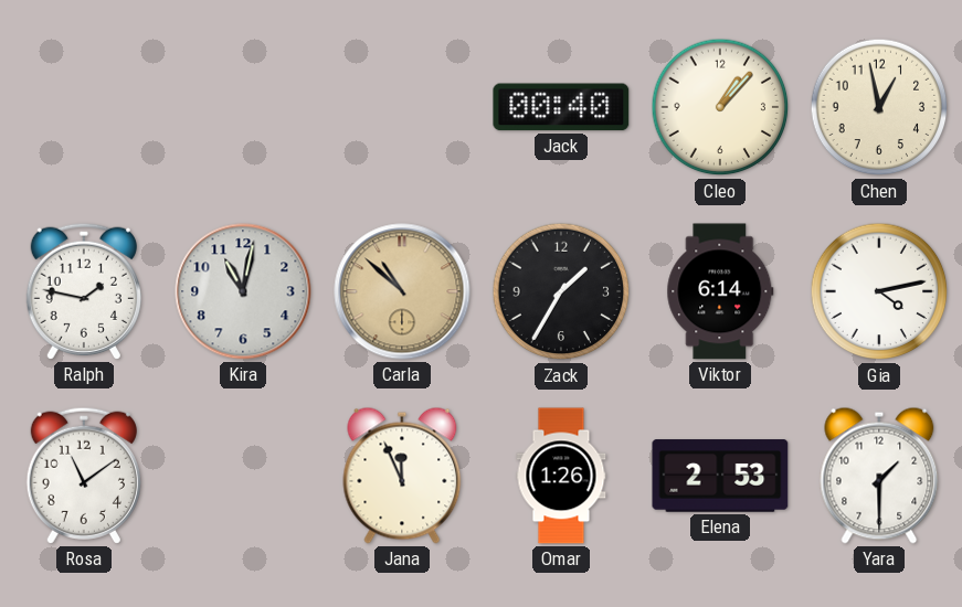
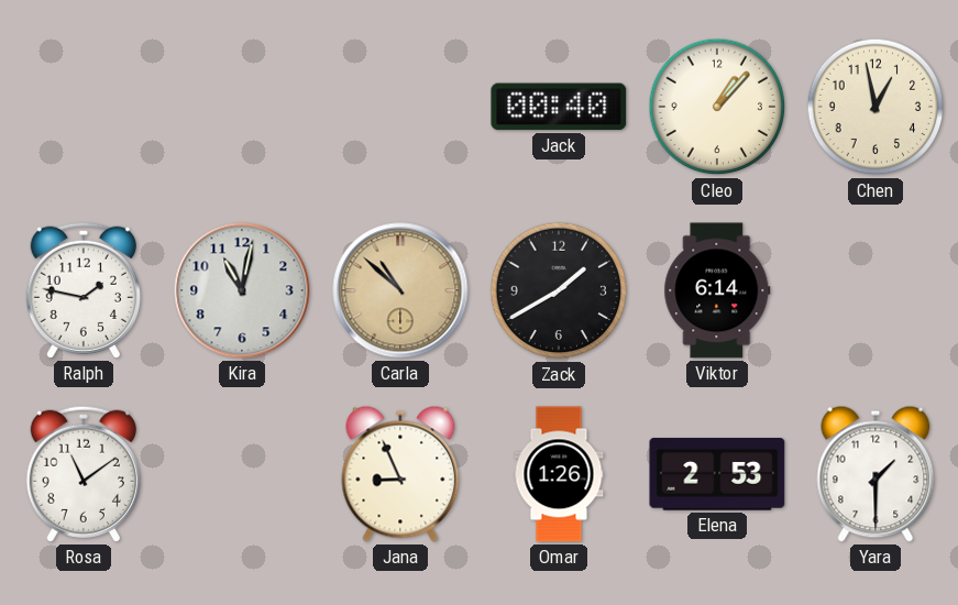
Zack: 1:35 -> 1:40
Gia: 4:13 -> none
Jana: 11:56 -> 8:56
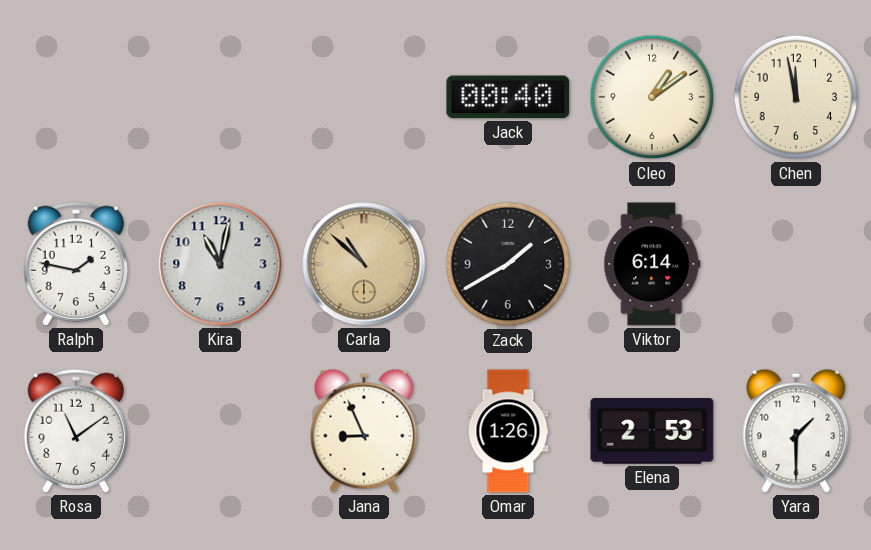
Cleo: 1:07 -> 1:09
Chen: 12:58 -> 11:58
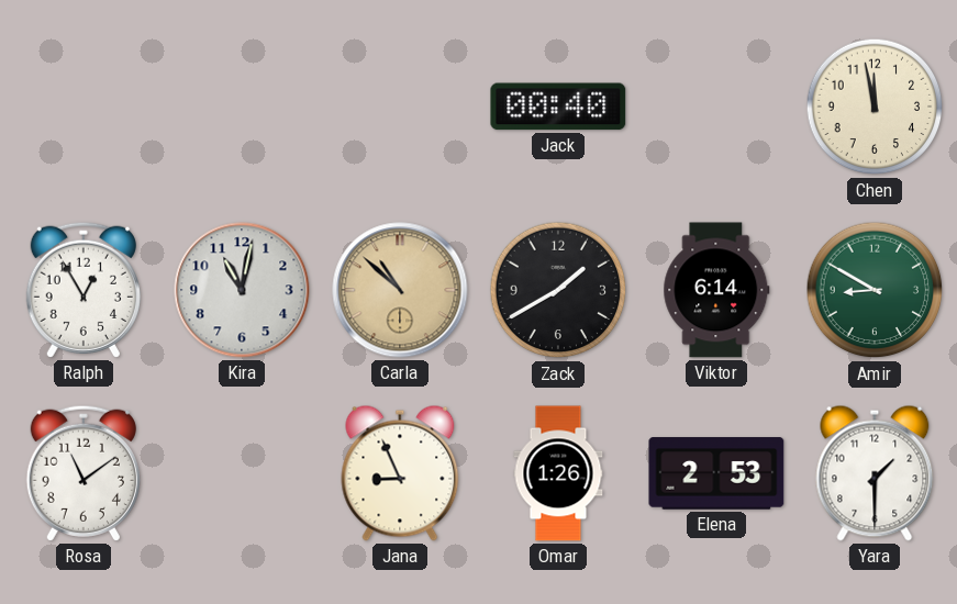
Cleo: 1:09 -> none
Ralph: 1:47 -> 12:55
Amir: none -> 8:50
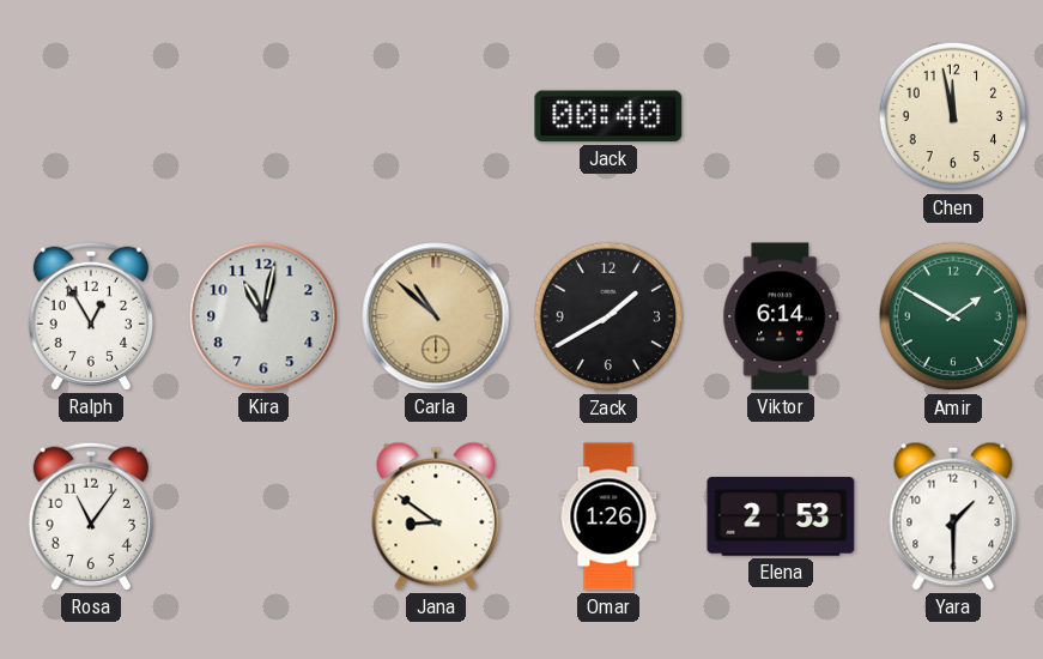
Amir: 8:50 -> 1:50
Rosa: 11:09 -> 11:06
Jana: 8:56 -> 8:51
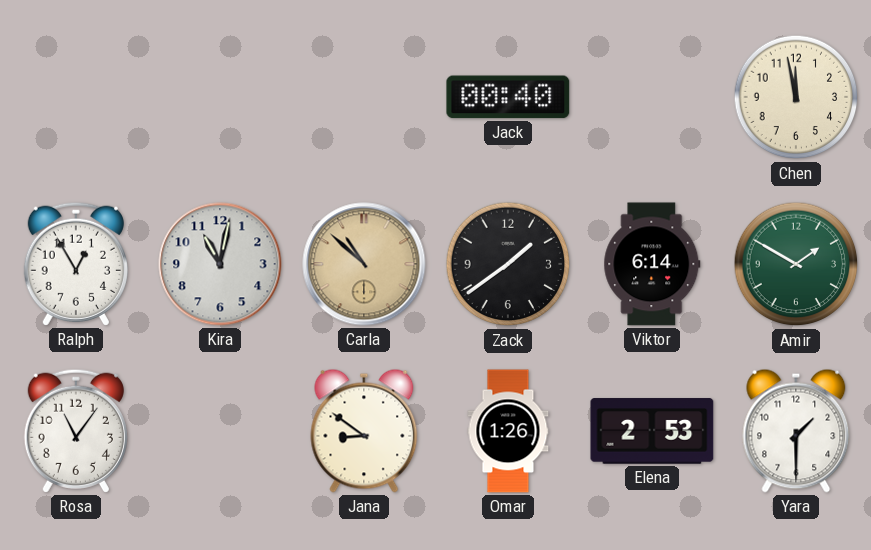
Zack: 1:40 -> 1:39
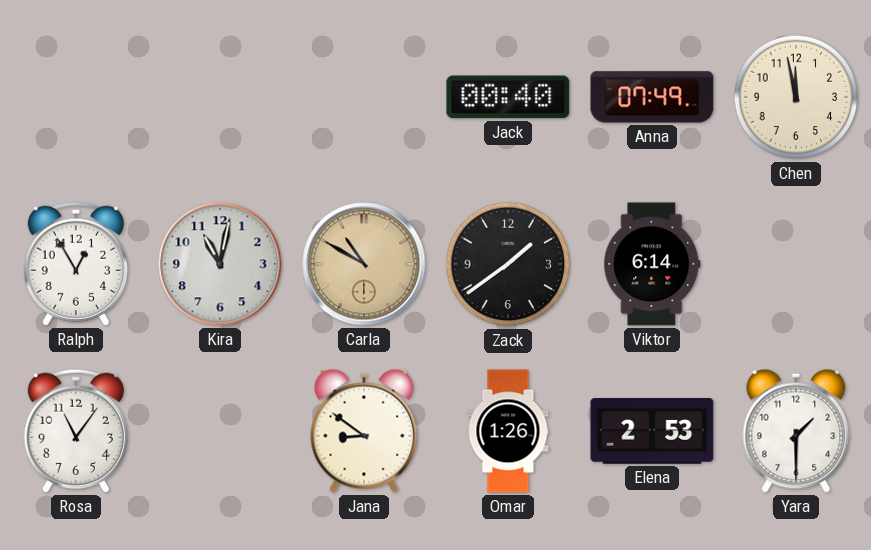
Anna: none -> 07:49
Carla: 10:52 -> 10:50
Amir: 1:50 -> none
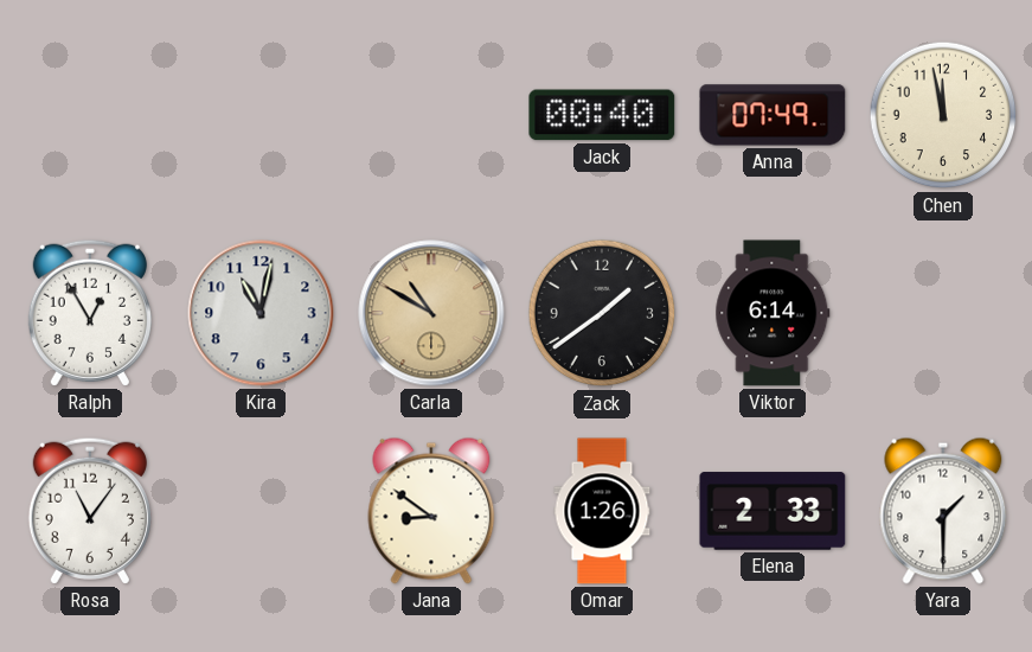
Elena: 2:53 -> 2:33
